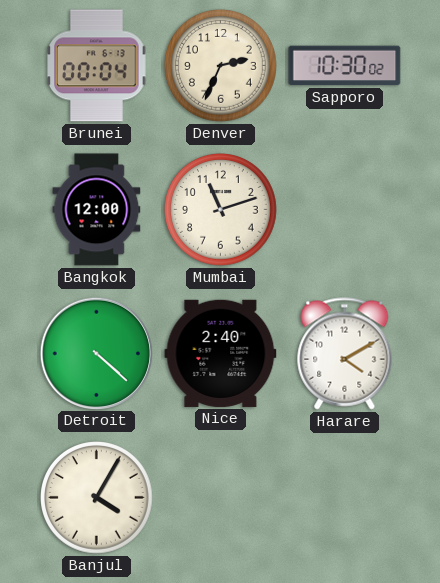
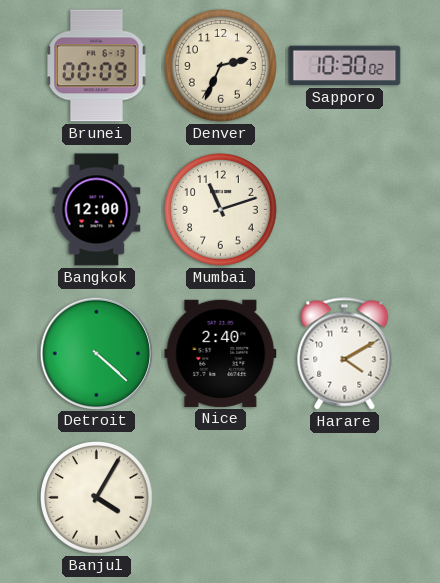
Brunei: 00:04 -> 00:09
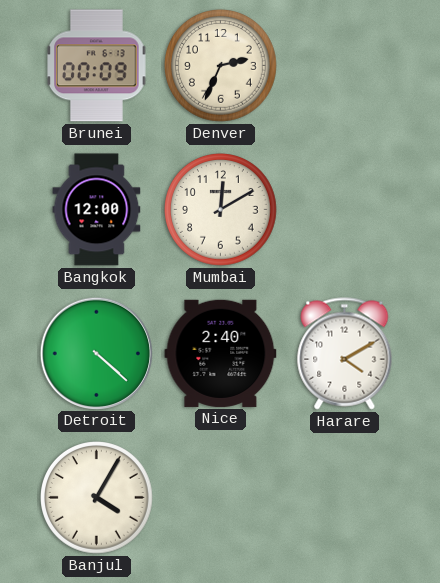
Sapporo: 10:30 -> none
Mumbai: 11:12 -> 12:10
